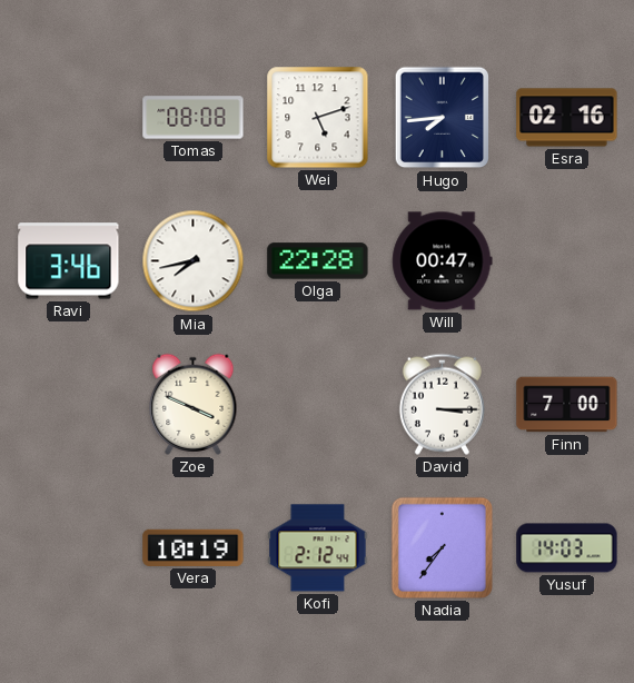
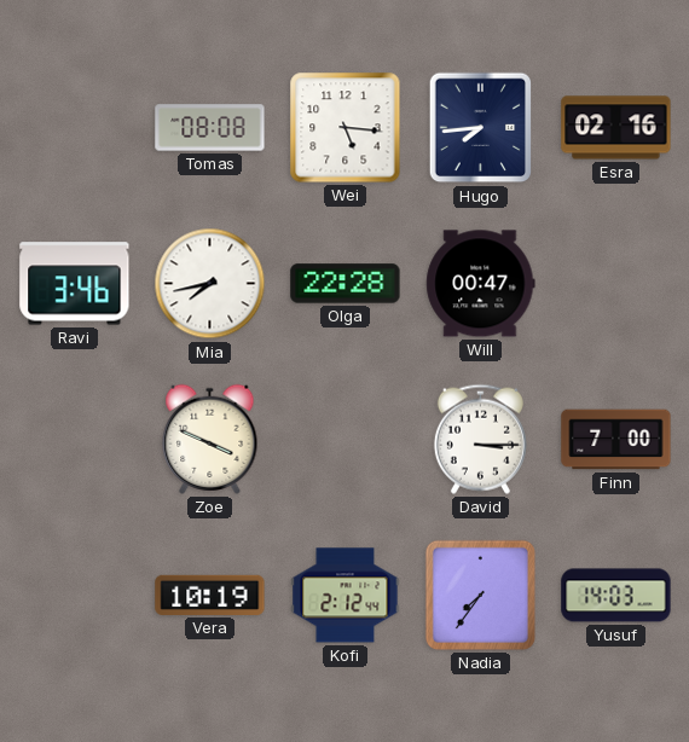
Wei: 5:12 -> 5:16
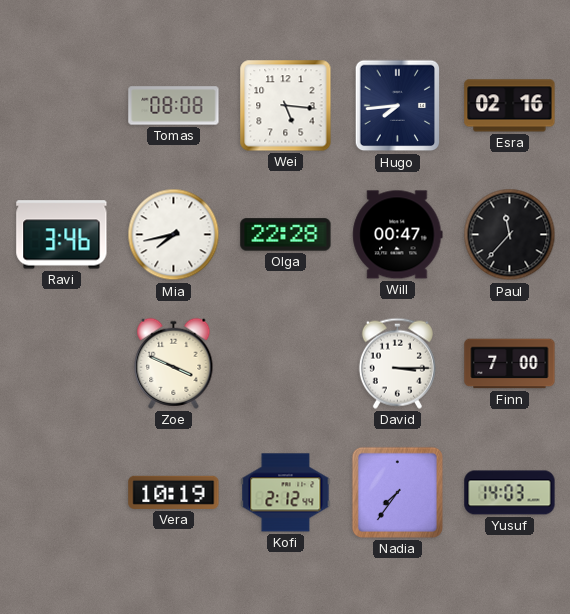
Paul: none -> 11:37
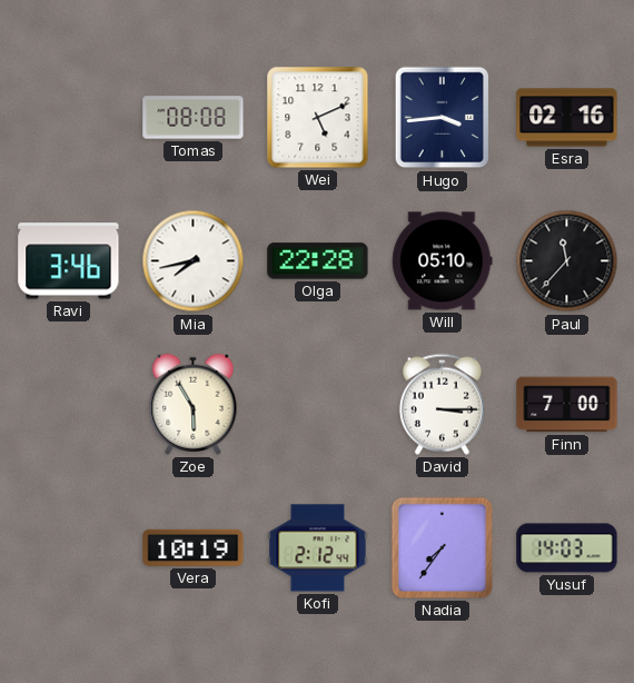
Wei: 5:16 -> 5:11
Hugo: 7:44 -> 3:44
Will: 00:47 -> 05:10
Zoe: 3:49 -> 5:55
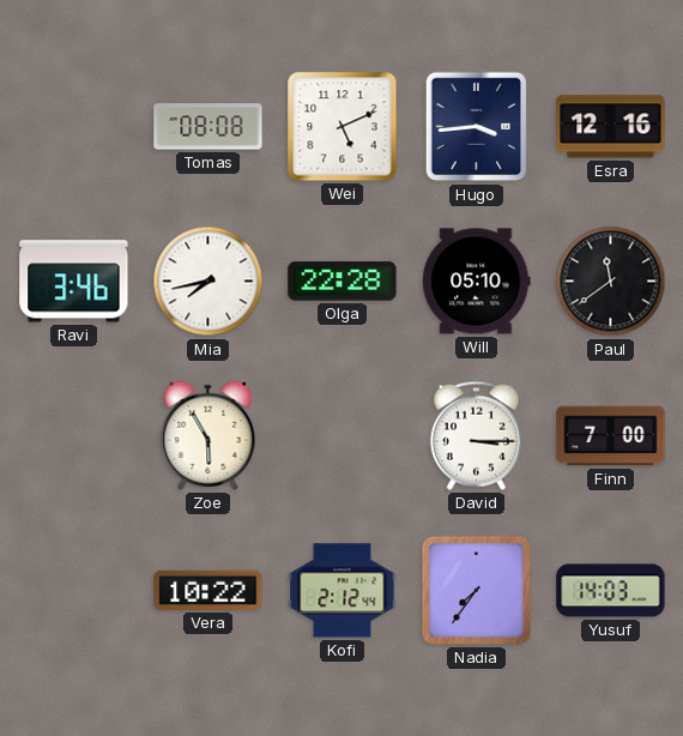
Esra: 02:16 -> 12:16
Paul: 11:37 -> 11:39
Vera: 10:19 -> 10:22
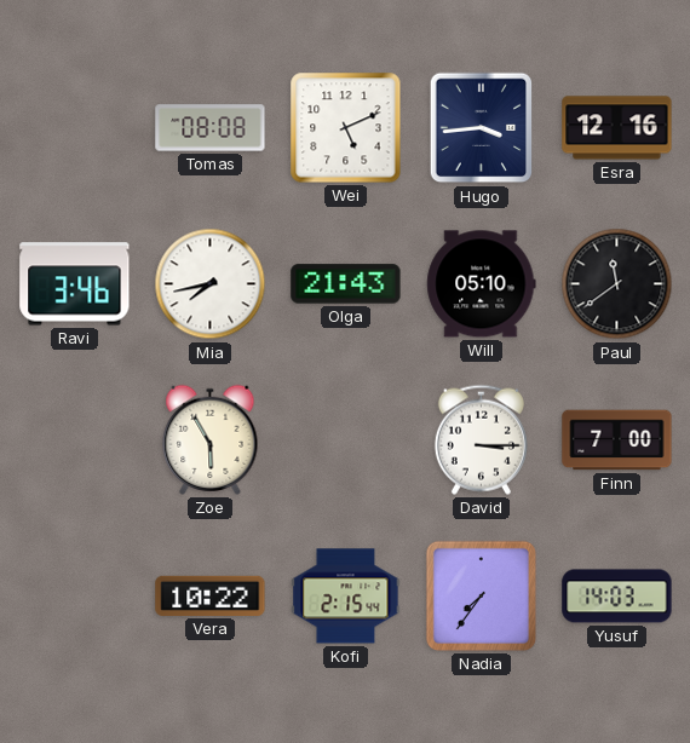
Olga: 22:28 -> 21:43
Kofi: 2:12 -> 2:15
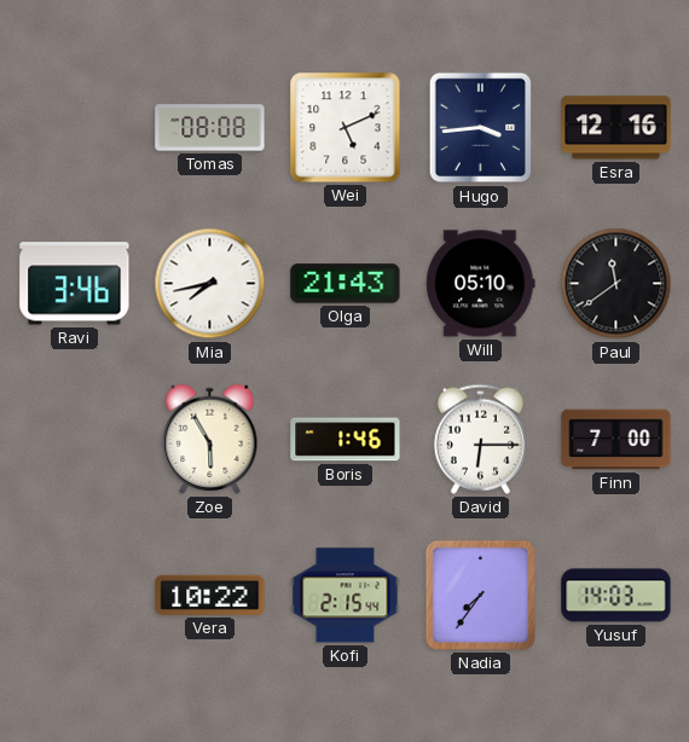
Boris: none -> 1:46
David: 3:15 -> 6:15
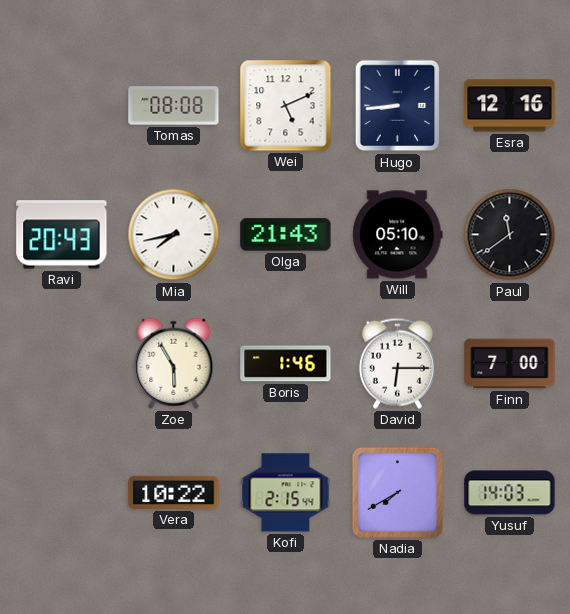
Hugo: 3:44 -> 8:44
Ravi: 3:46 -> 20:43
Nadia: 7:36 -> 7:40
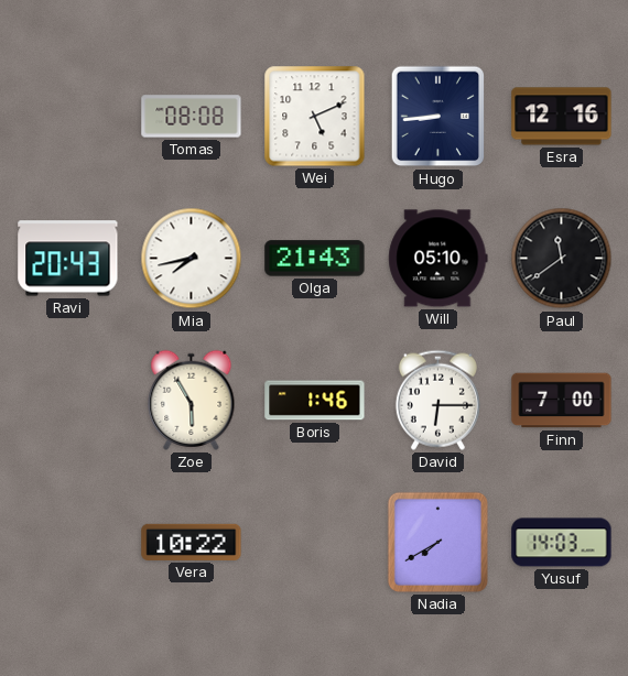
Kofi: 2:15 -> none
